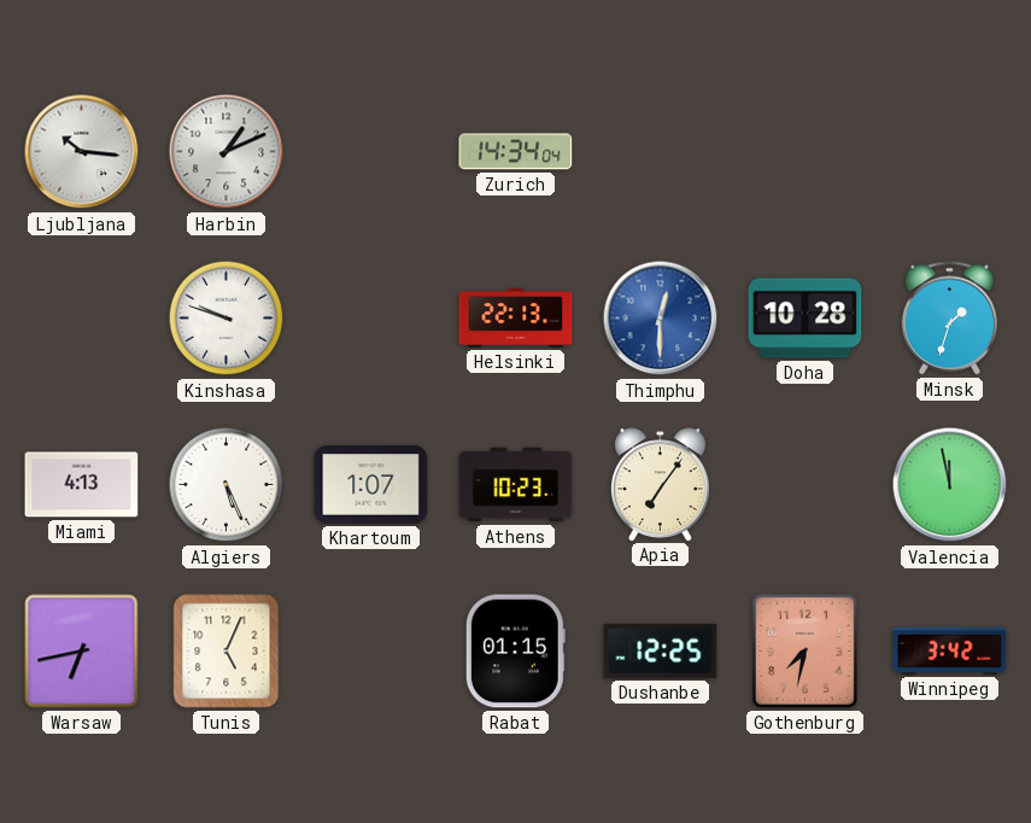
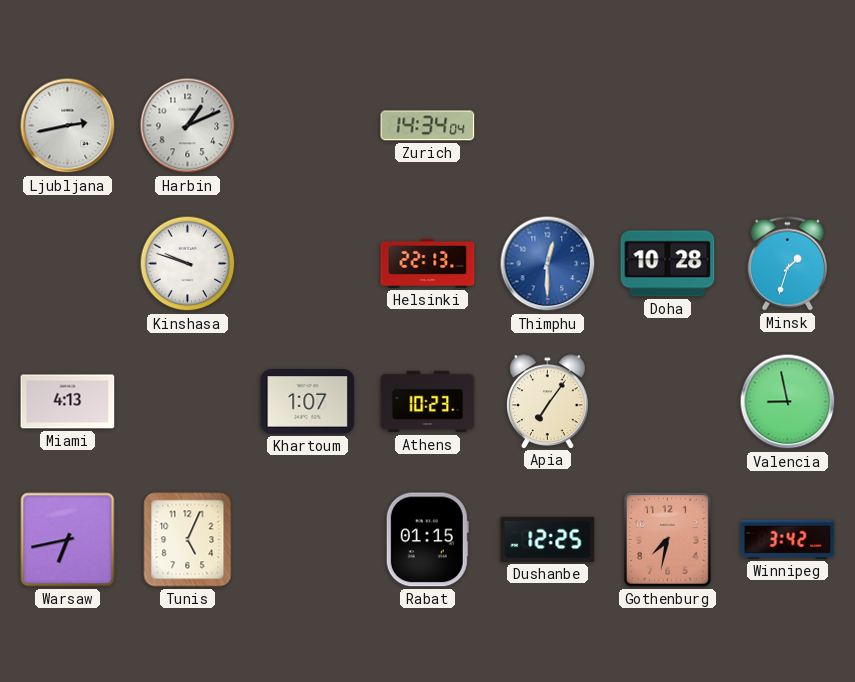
Ljubljana: 10:16 -> 2:43
Algiers: 5:26 -> none
Valencia: 11:58 -> 8:58
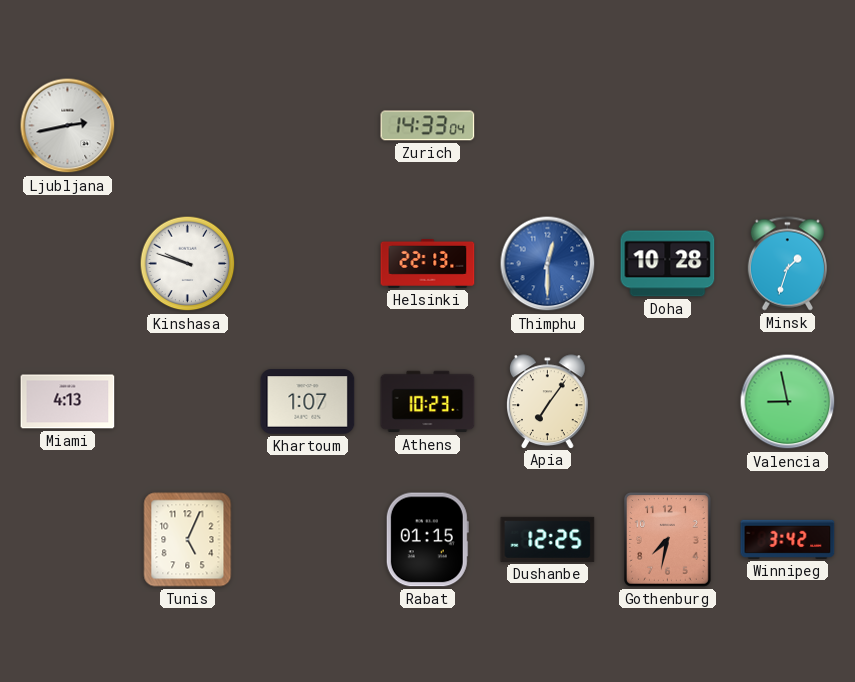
Harbin: 1:11 -> none
Zurich: 14:34 -> 14:33
Warsaw: 6:43 -> none
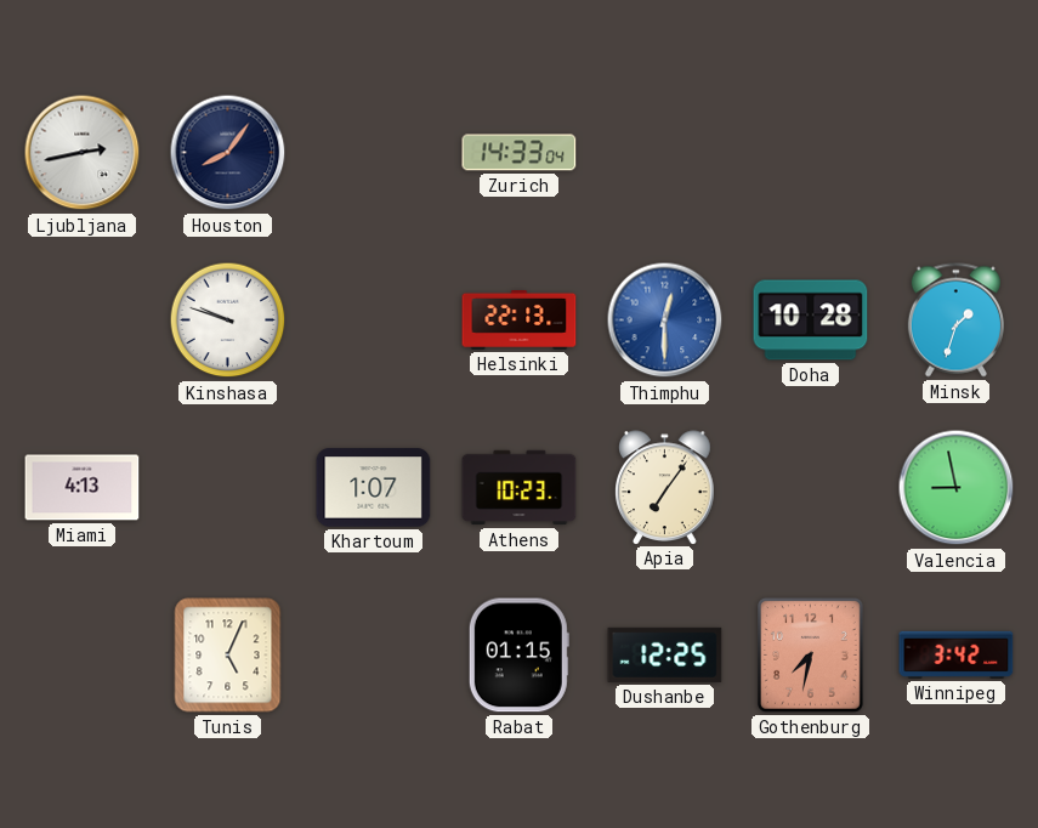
Houston: none -> 8:06
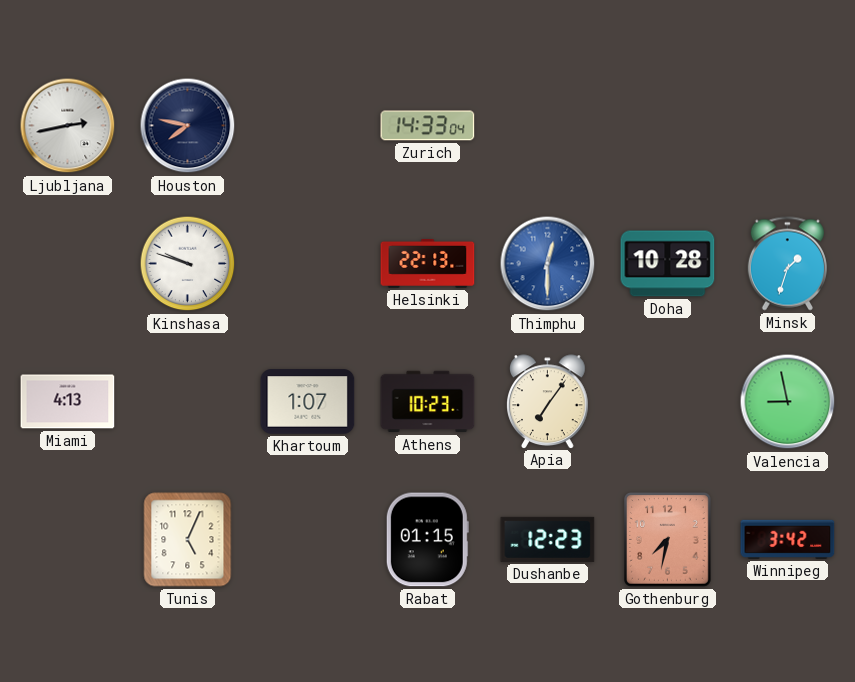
Houston: 8:06 -> 7:47
Dushanbe: 12:25 -> 12:23
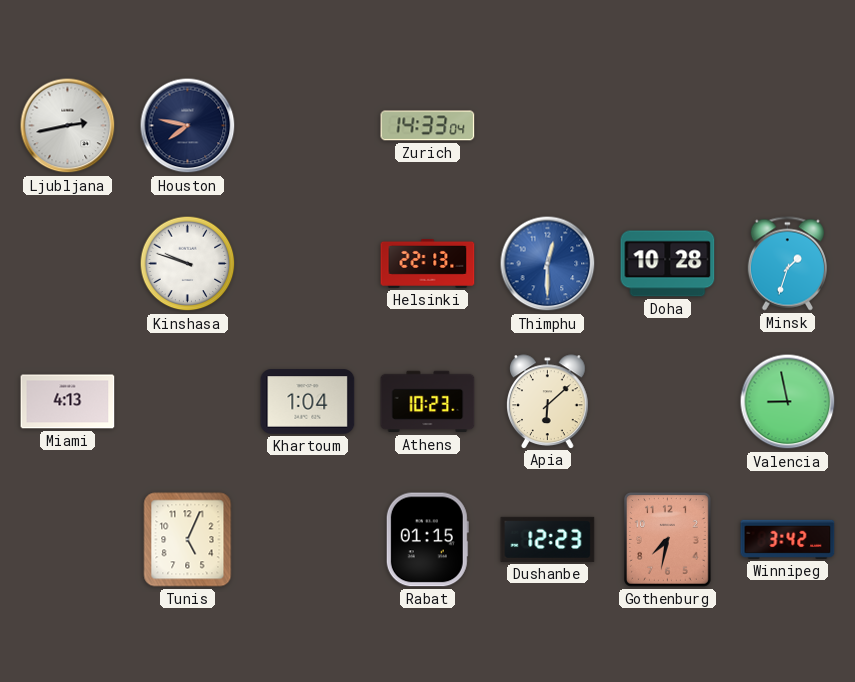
Khartoum: 1:07 -> 1:04
Apia: 7:06 -> 6:08
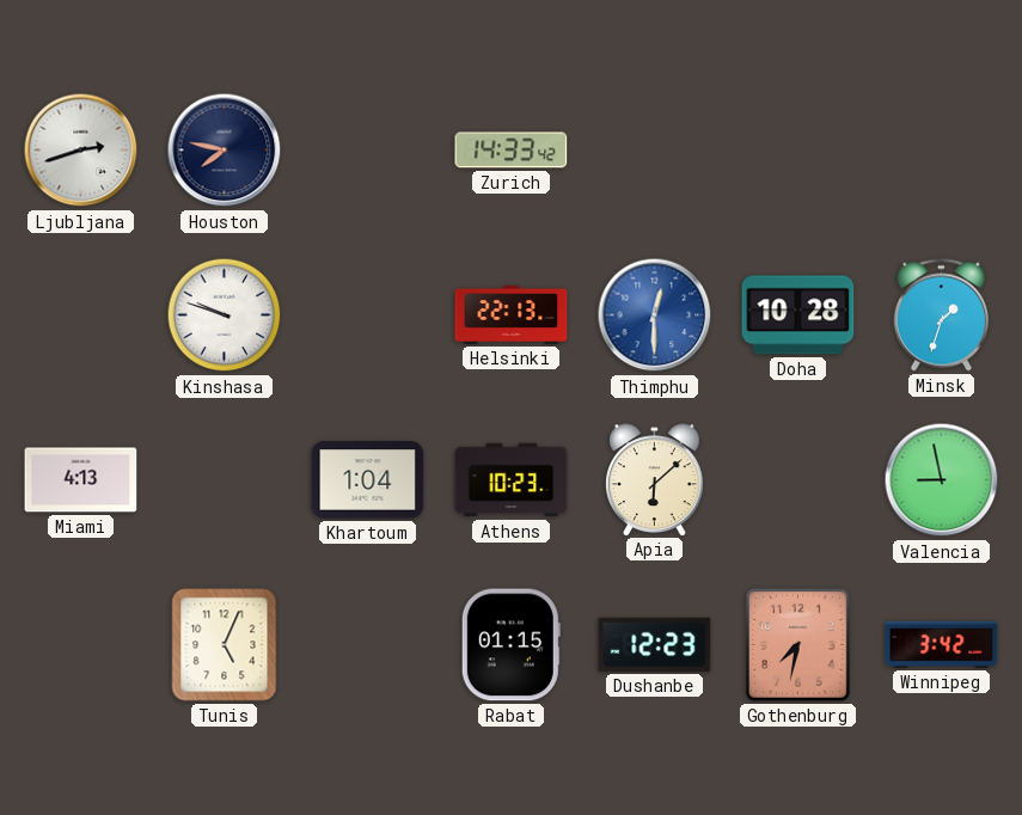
Ljubljana: 2:43 -> 2:42
Zurich: 14:33:04 -> 14:33:42
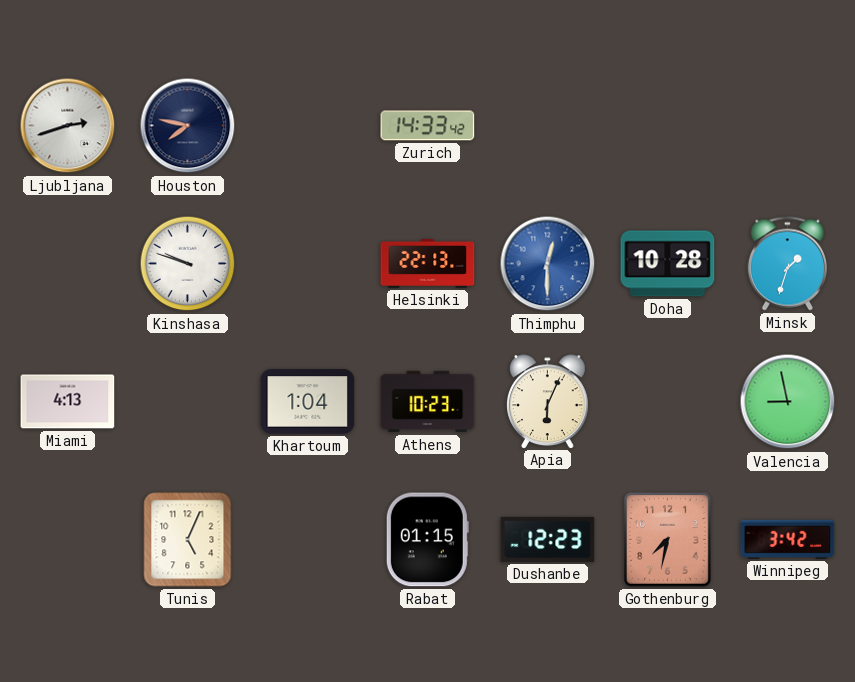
Apia: 6:08 -> 6:04
